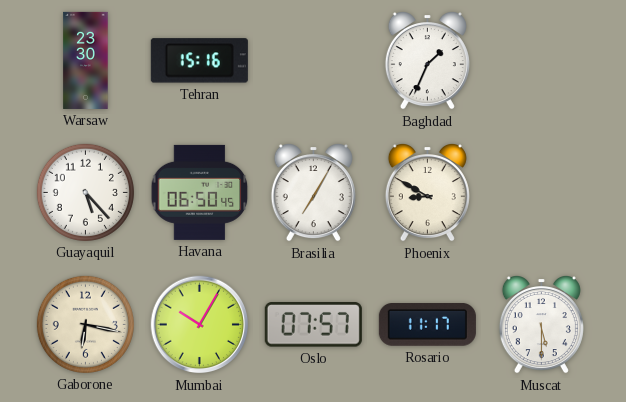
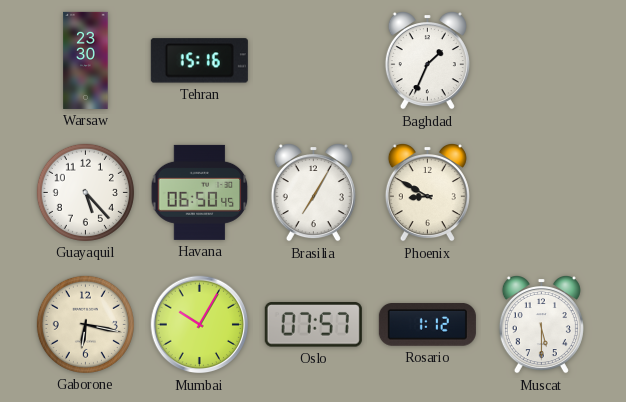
Rosario: 11:17 -> 1:12
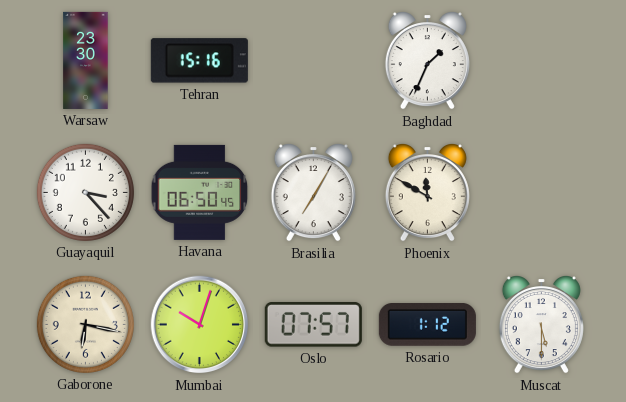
Guayaquil: 5:23 -> 3:23
Phoenix: 8:50 -> 11:50
Mumbai: 10:05 -> 10:03
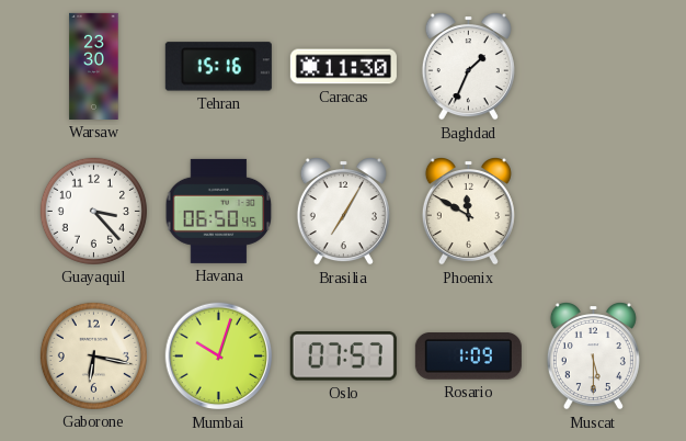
Caracas: none -> 11:30
Rosario: 1:12 -> 1:09
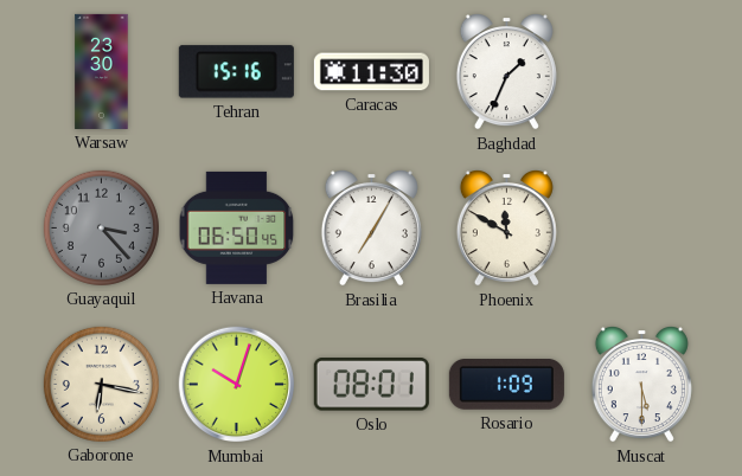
Guayaquil dial: white -> grey
Oslo: 07:57 -> 08:01
